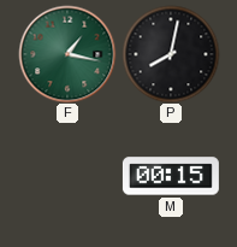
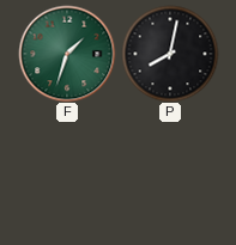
F: 1:17 -> 1:33
M: 00:15 -> none
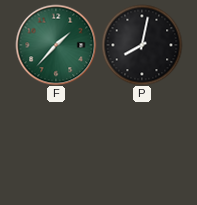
F: 1:33 -> 1:37
